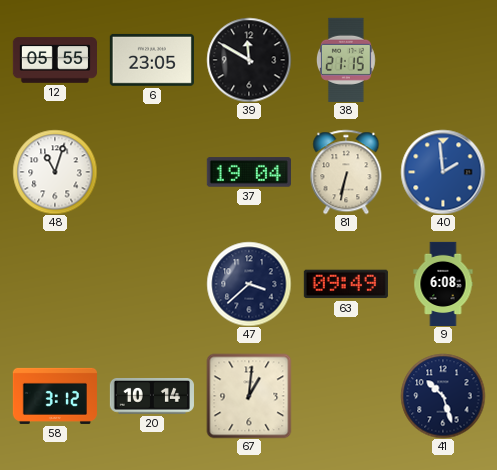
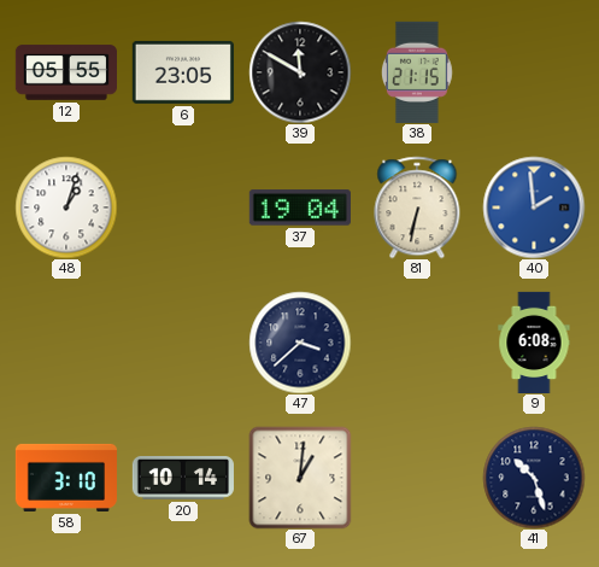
48: 11:03 -> 1:03
63: 09:49 -> none
58: 3:12 -> 3:10
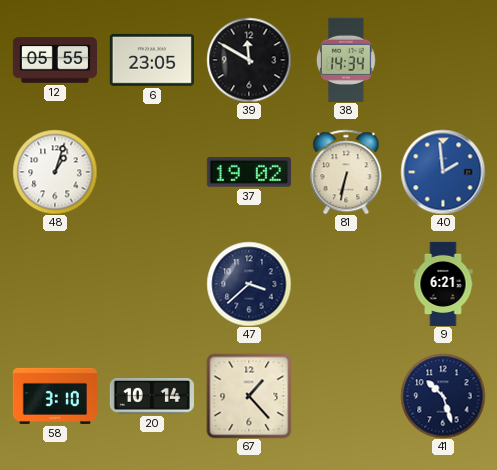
38: 21:15 -> 14:34
37: 19:04 -> 19:02
9: 6:08 -> 6:21
67: 1:01 -> 1:23
